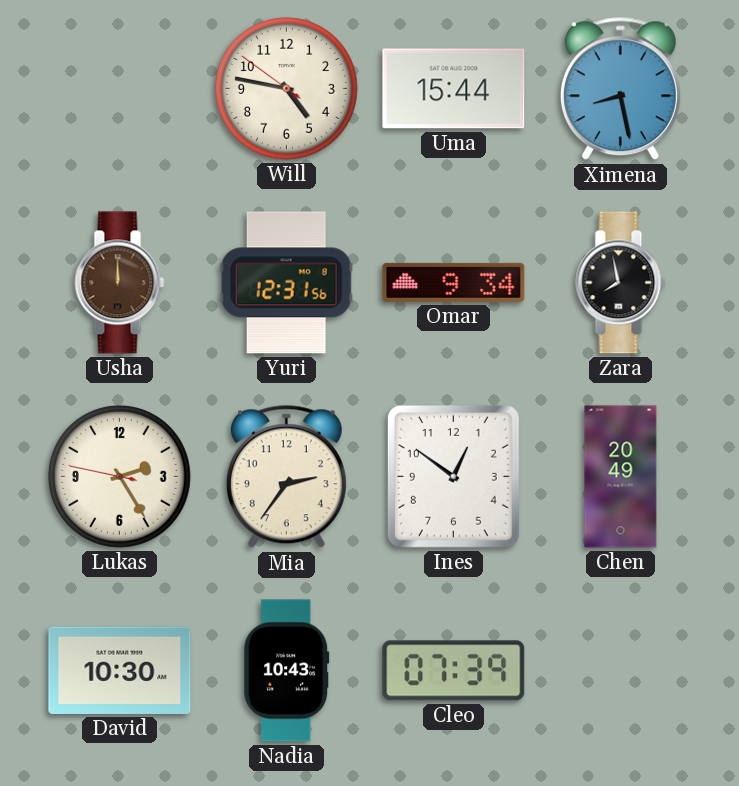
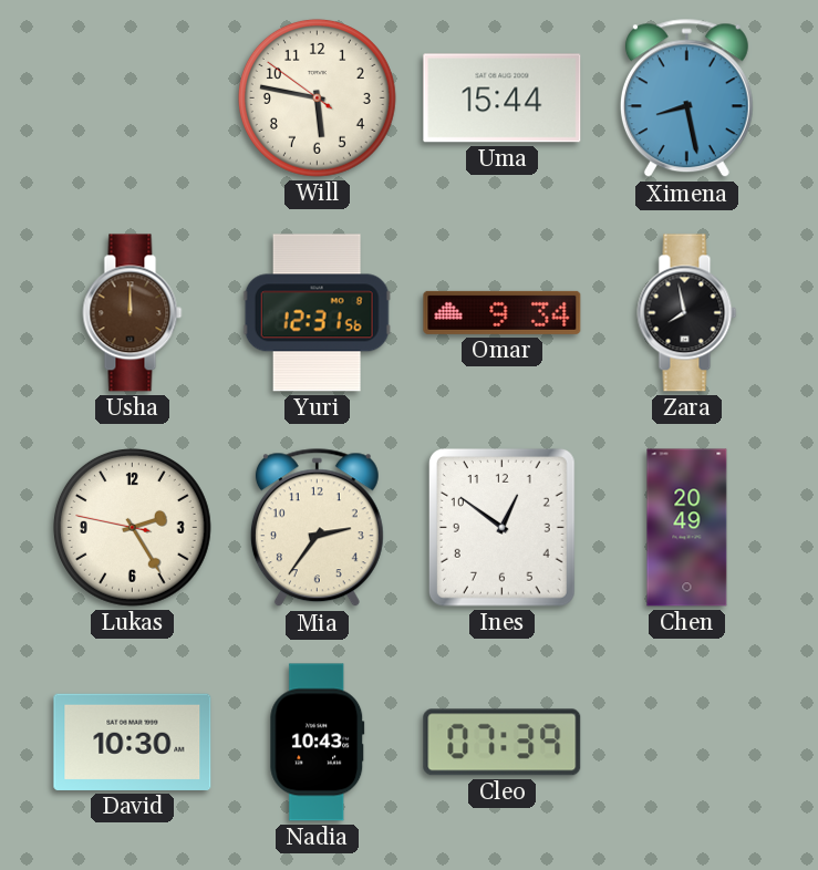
Will: 4:46 -> 5:46
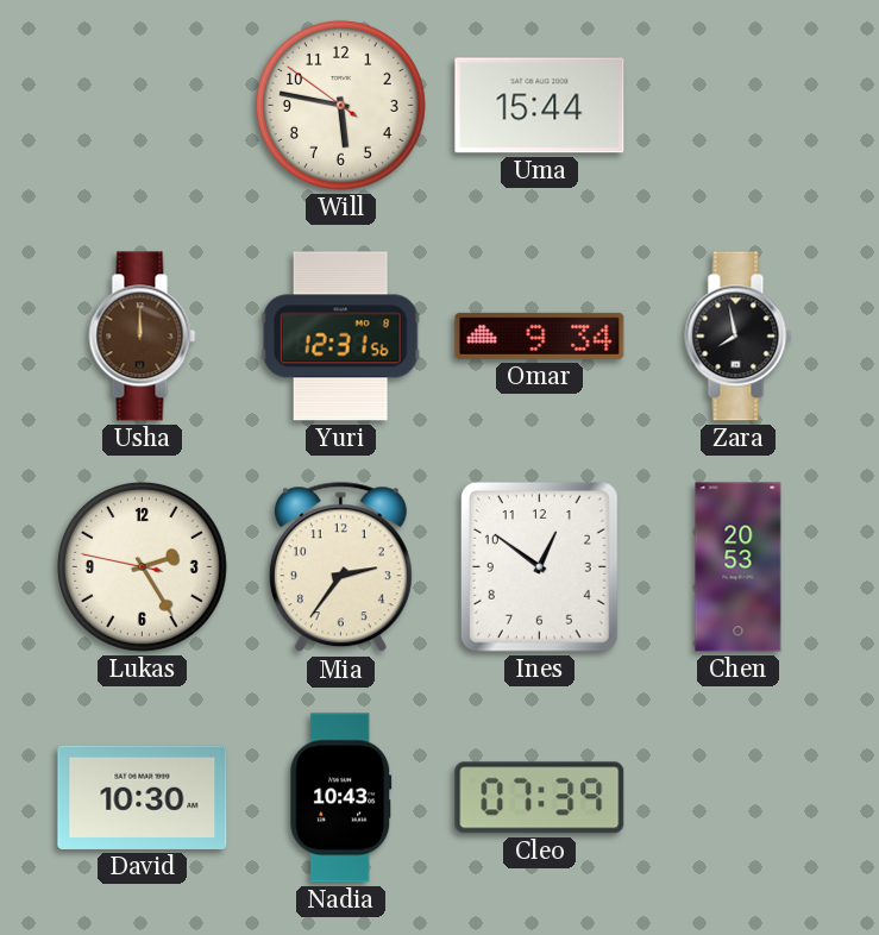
Ximena: 8:28 -> none
Chen: 20:49 -> 20:53
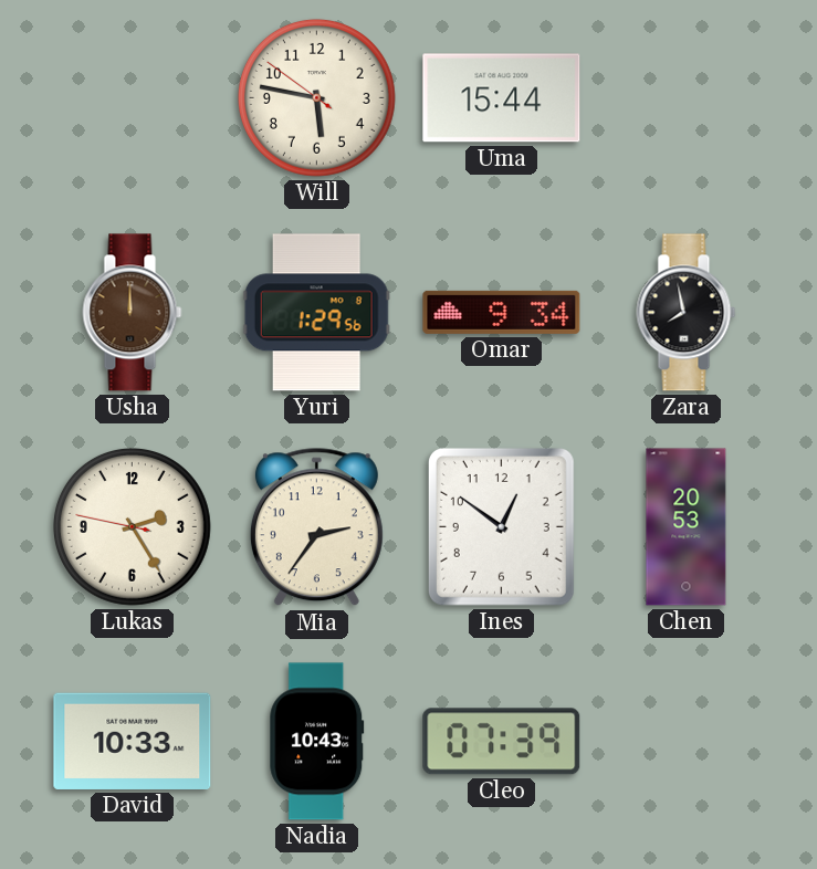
Yuri: 12:31 -> 1:29
David: 10:30 -> 10:33
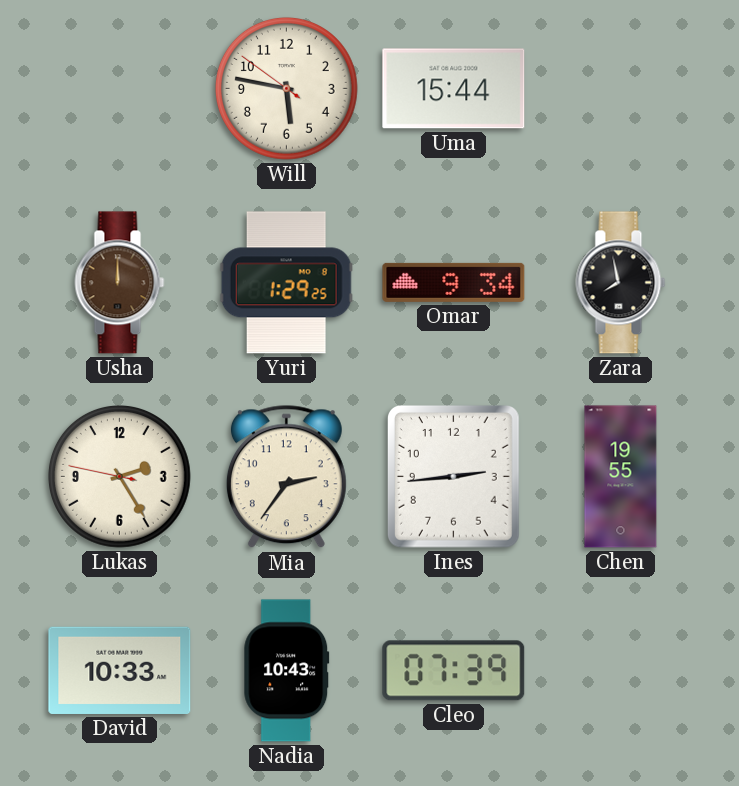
Yuri: 1:29:56 -> 1:29:25
Ines: 12:51 -> 2:44
Chen: 20:53 -> 19:55
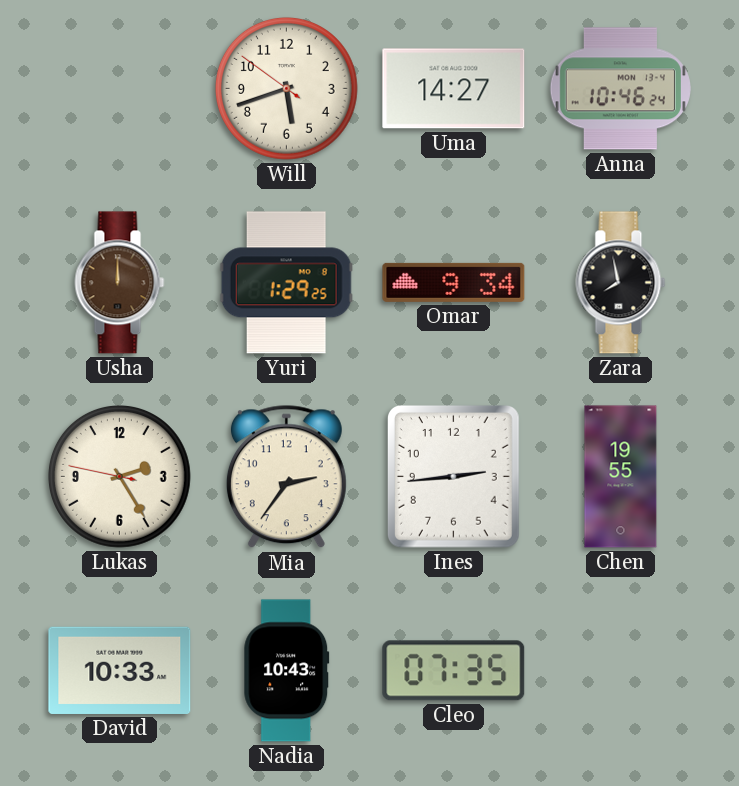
Will: 5:46 -> 5:41
Uma: 15:44 -> 14:27
Anna: none -> 10:46
Cleo: 07:39 -> 07:35
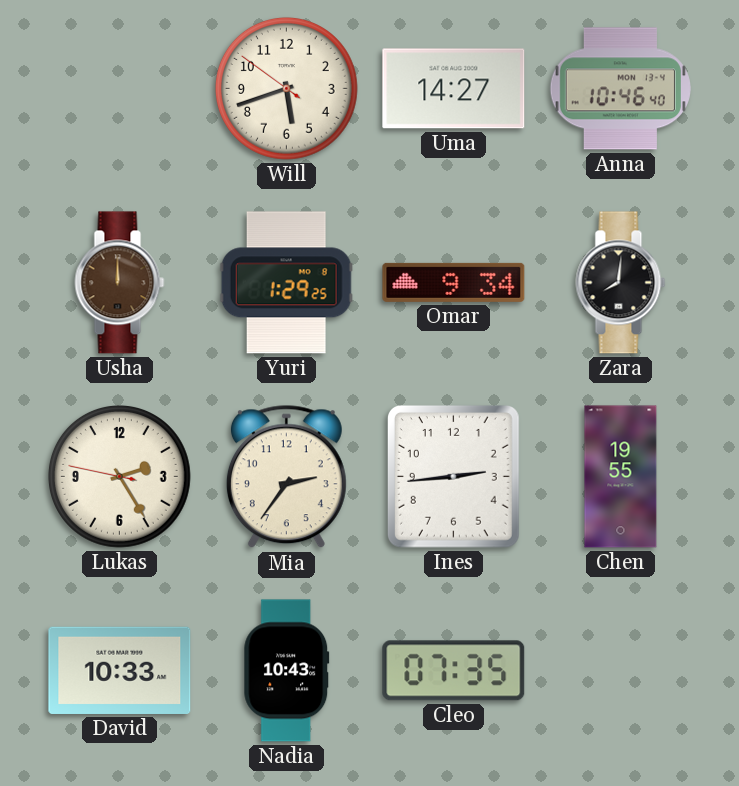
Anna: 10:46:24 -> 10:46:40
Zara: 7:58 -> 8:01
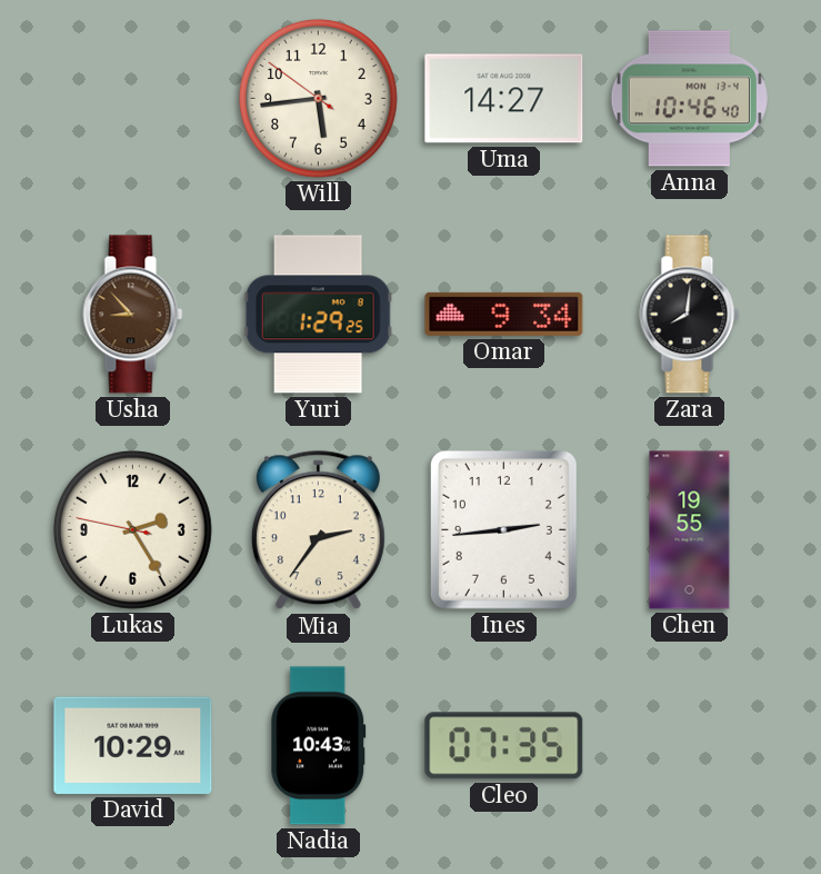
Will: 5:41 -> 5:43
Usha: 12:00 -> 8:53
David: 10:33 -> 10:29
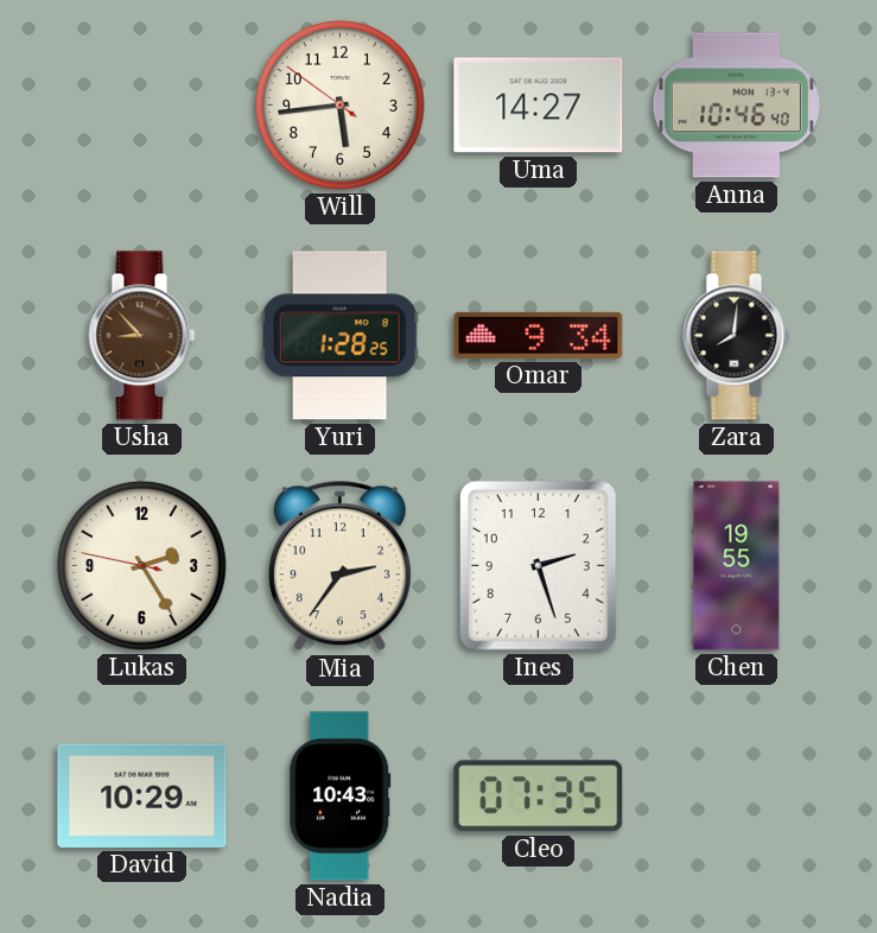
Yuri: 1:29 -> 1:28
Ines: 2:44 -> 2:27
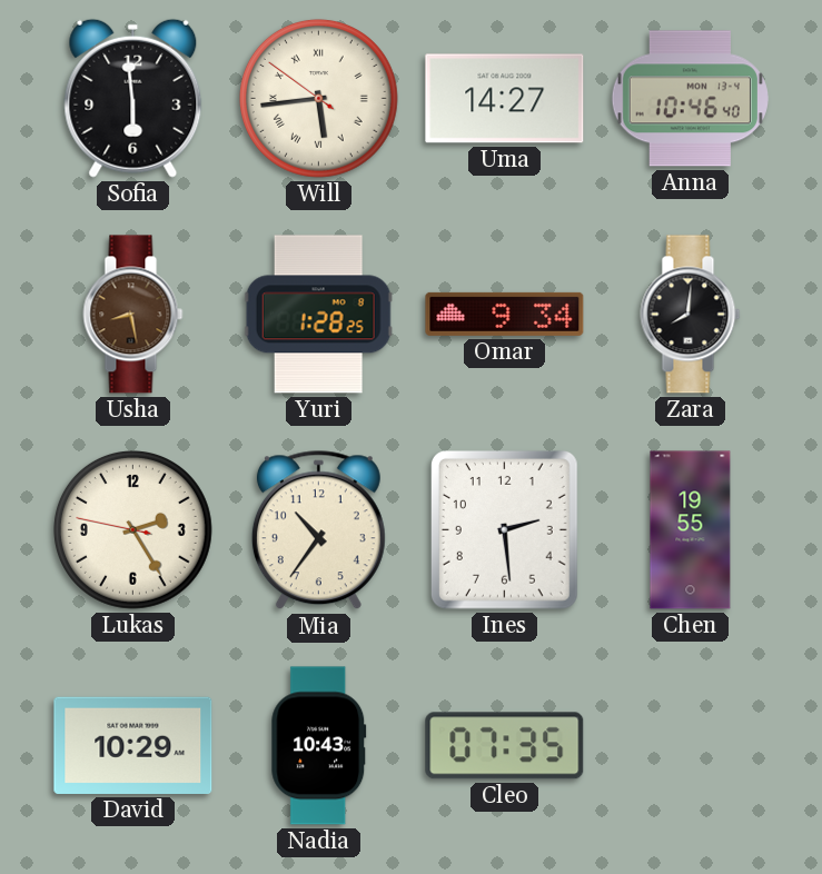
Sofia: none -> 5:59
Will numerals: Arabic -> Roman
Usha: 8:53 -> 8:28
Mia: 2:36 -> 10:36
Ines: 2:27 -> 2:29
